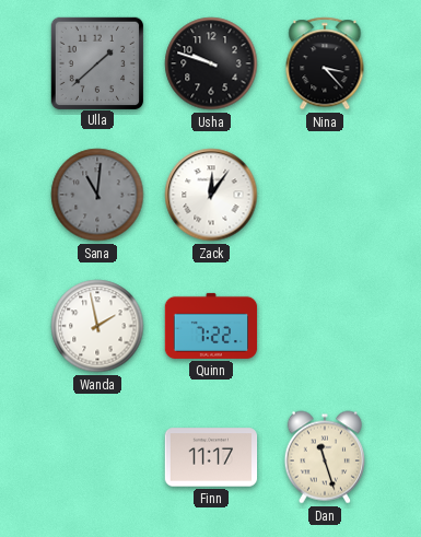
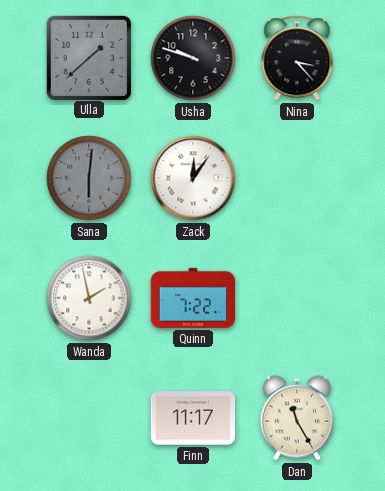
Sana: 11:01 -> 6:01
Dan: 11:27 -> 11:25
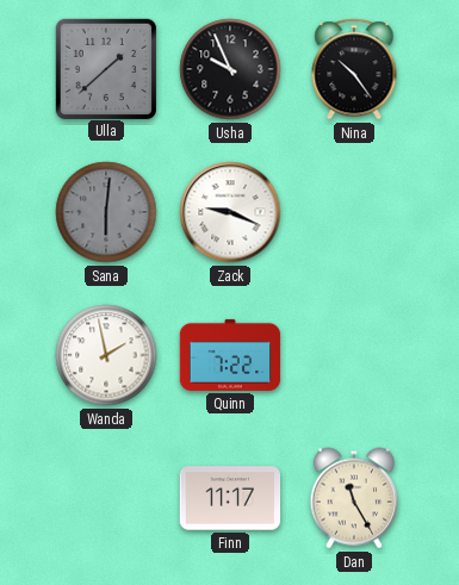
Usha: 9:48 -> 9:56
Nina: 3:23 -> 10:24
Zack: 12:06 -> 9:19
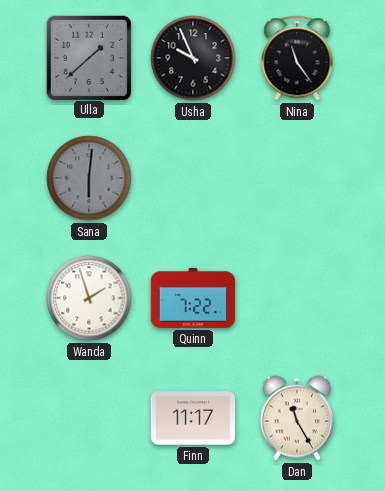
Nina: 10:24 -> 11:24
Zack: 9:19 -> none
Wanda: 1:58 -> 1:57
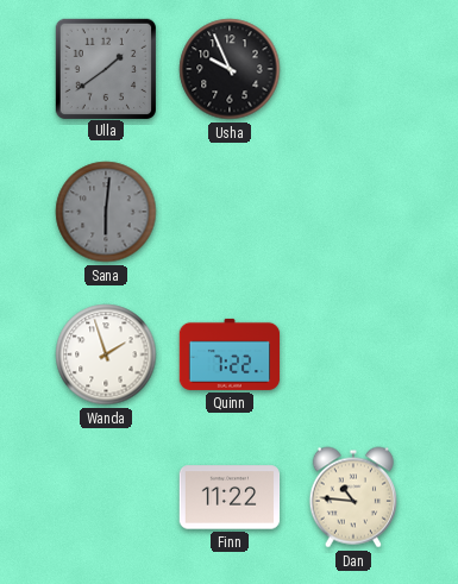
Ulla: 1:38 -> 1:39
Nina: 11:24 -> none
Finn: 11:17 -> 11:22
Dan: 11:25 -> 10:46
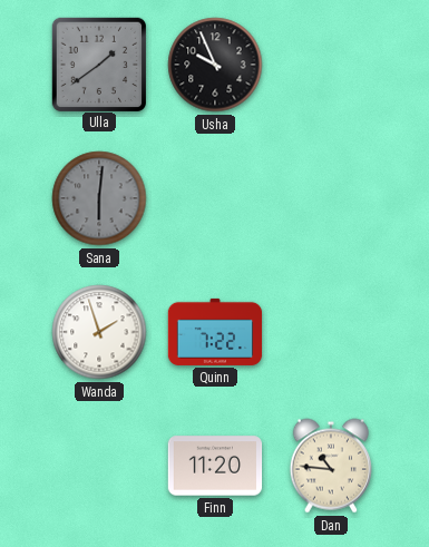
Finn: 11:22 -> 11:20
